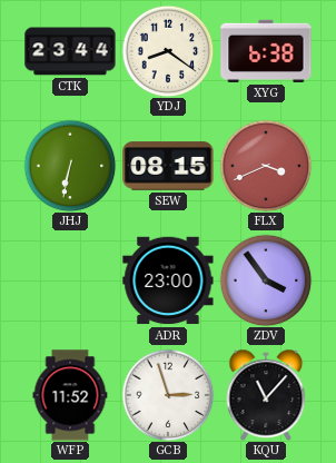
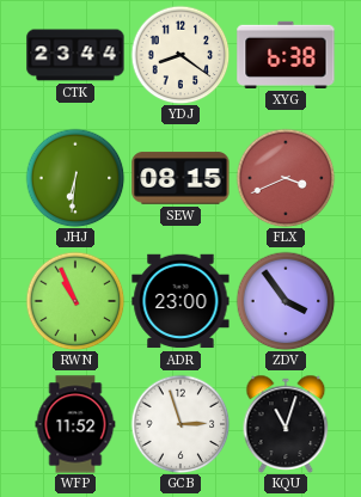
JHJ: 6:32 -> 6:31
RWN: none -> 10:56
KQU: 11:07 -> 11:03
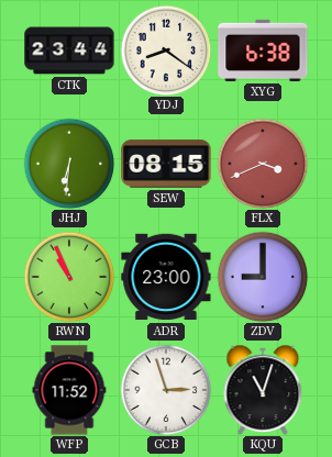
ZDV: 3:54 -> 9:00
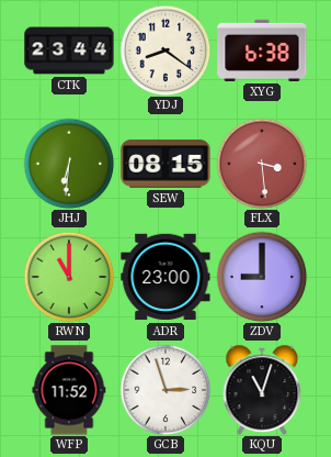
FLX: 3:41 -> 3:29
RWN: 10:56 -> 11:00
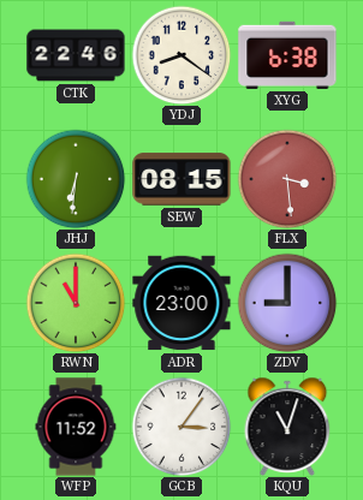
CTK: 23:44 -> 22:46
GCB: 2:57 -> 3:06
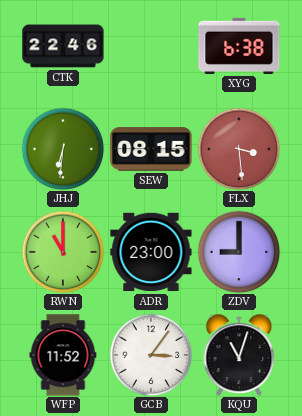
YDJ: 8:21 -> none
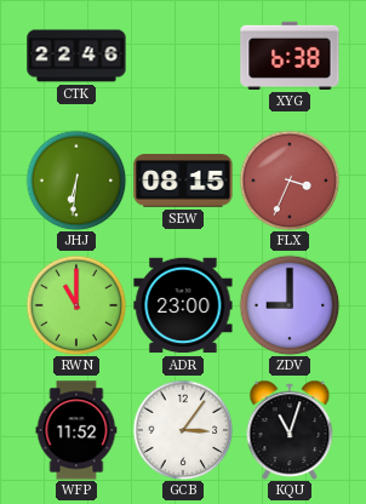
FLX: 3:29 -> 3:34
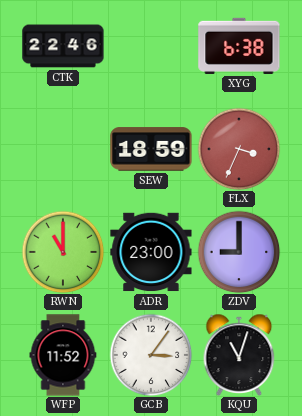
JHJ: 6:31 -> none
SEW: 08:15 -> 18:59
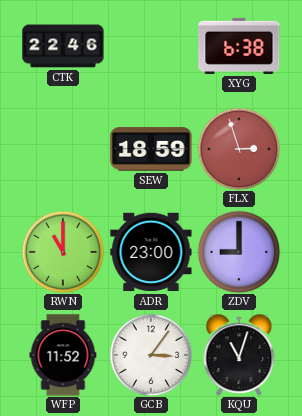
FLX: 3:34 -> 2:57
